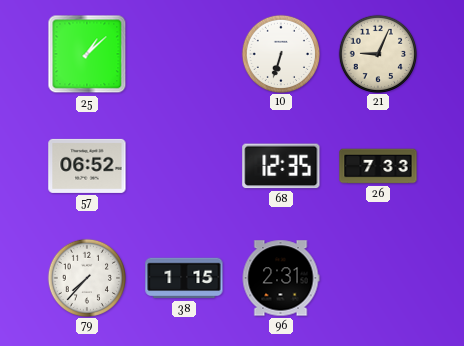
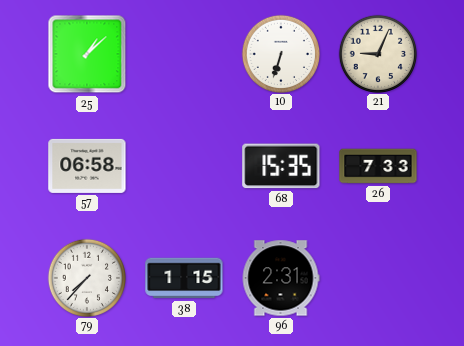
57: 06:52 -> 06:58
68: 12:35 -> 15:35
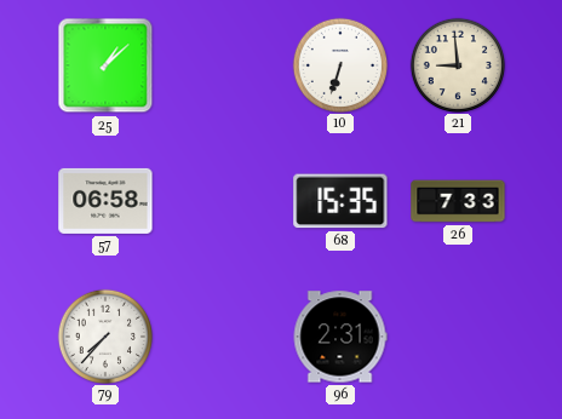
21: 9:04 -> 8:59
38: 1:15 -> none
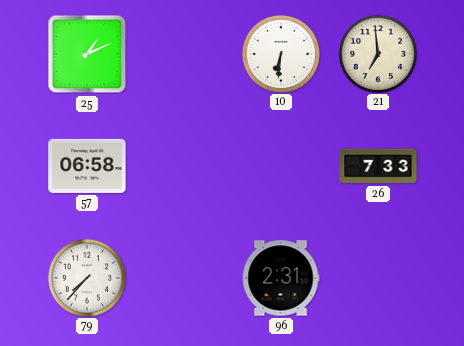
25: 1:08 -> 1:11
10: 6:33 -> 6:31
21: 8:59 -> 6:59
68: 15:35 -> none
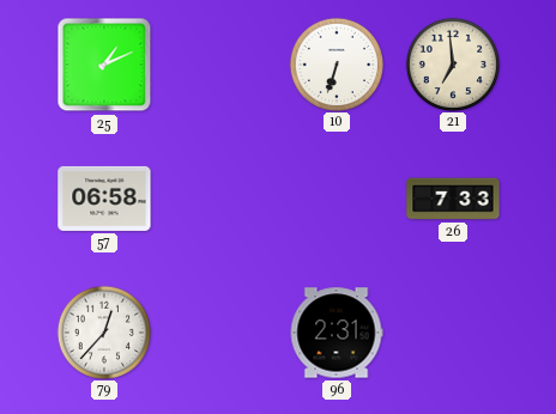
10: 6:31 -> 6:33
79: 7:37 -> 12:37
